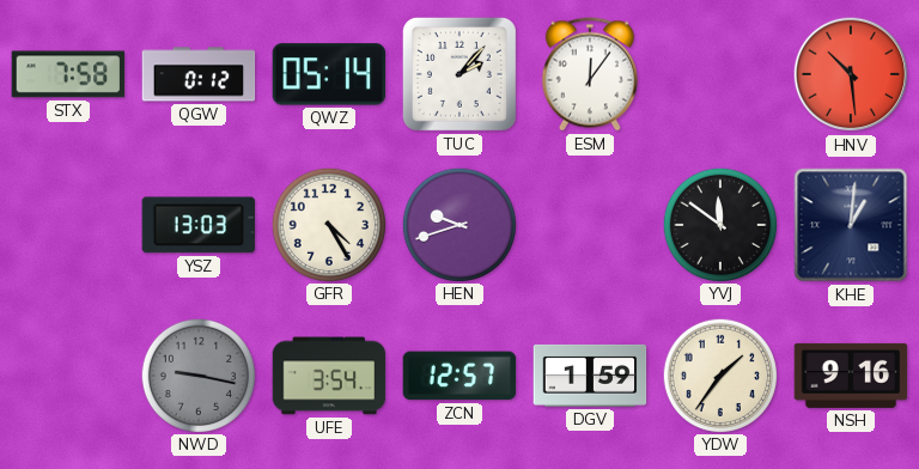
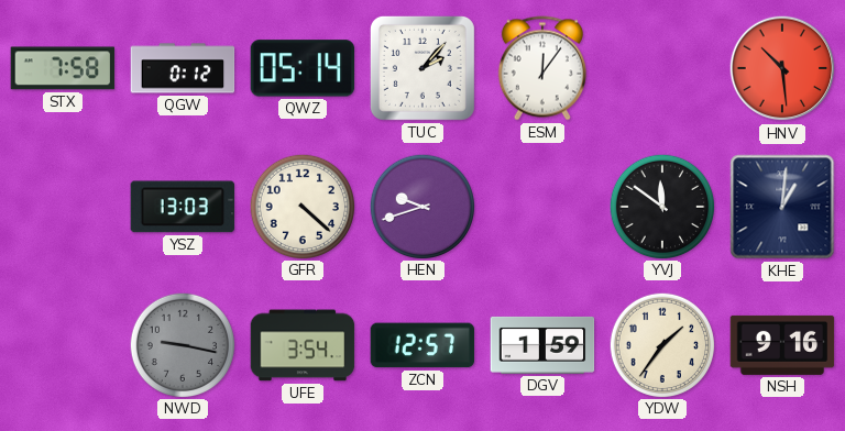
GFR: 4:25 -> 4:22
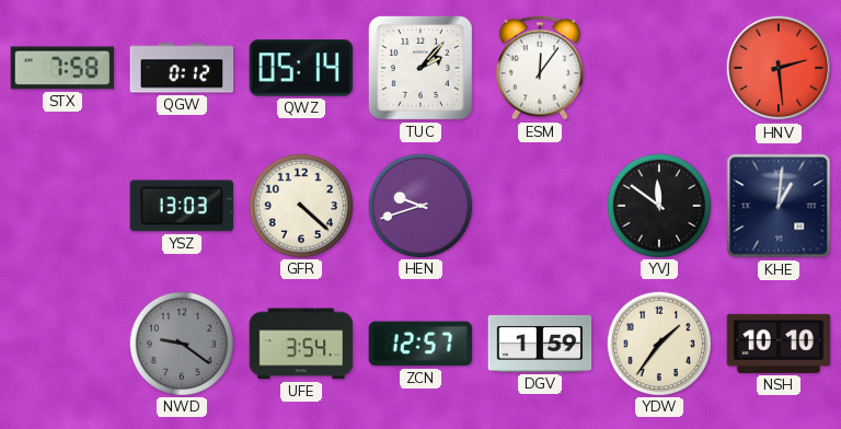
HNV: 10:29 -> 2:29
NWD: 9:17 -> 9:21
NSH: 9:16 -> 10:10
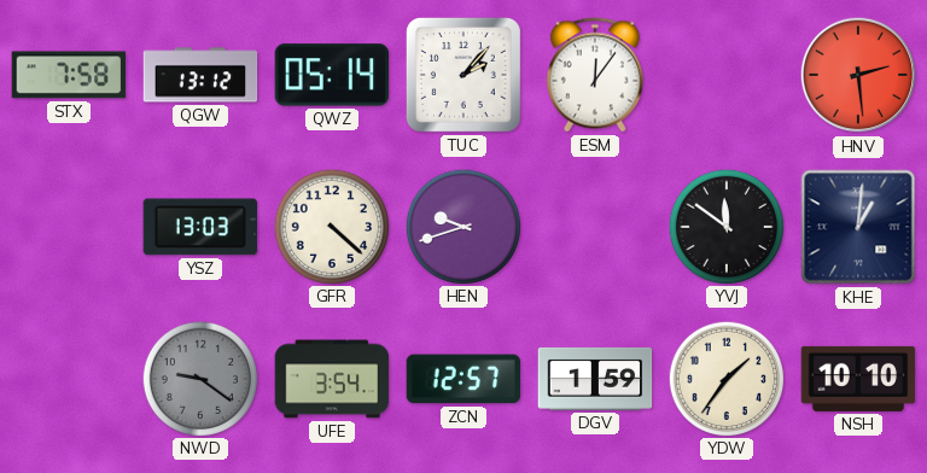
QGW: 0:12 -> 13:12
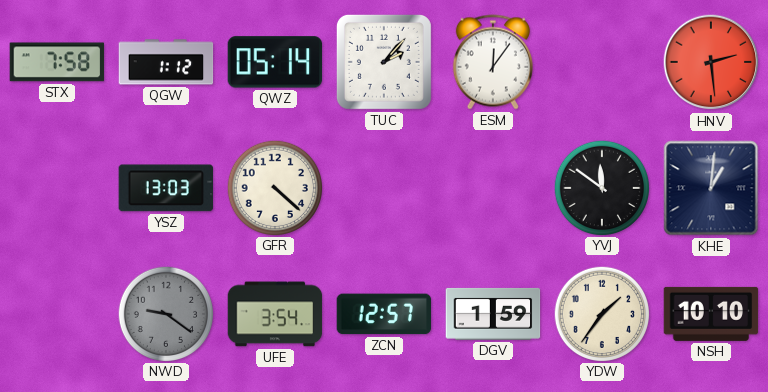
QGW: 13:12 -> 1:12
HEN: 9:42 -> none
